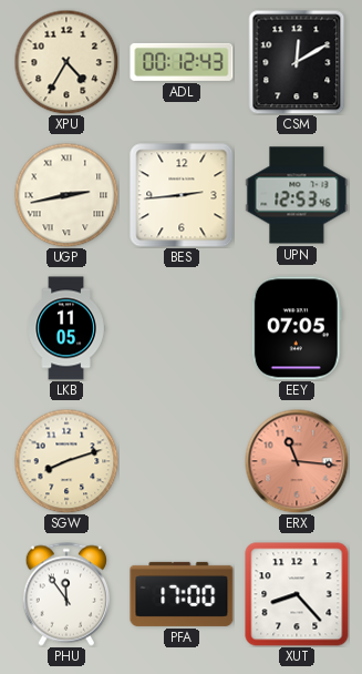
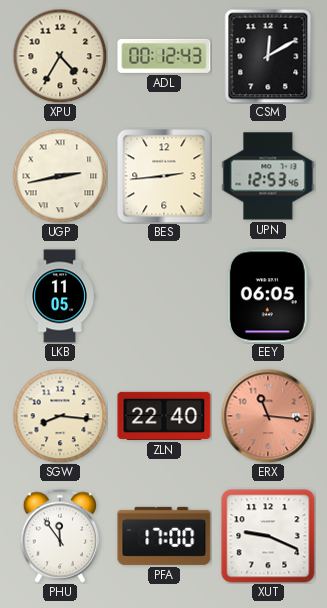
EEY: 07:05 -> 06:05
SGW: 8:12 -> 8:16
ZLN: none -> 22:40
XUT: 8:23 -> 9:19
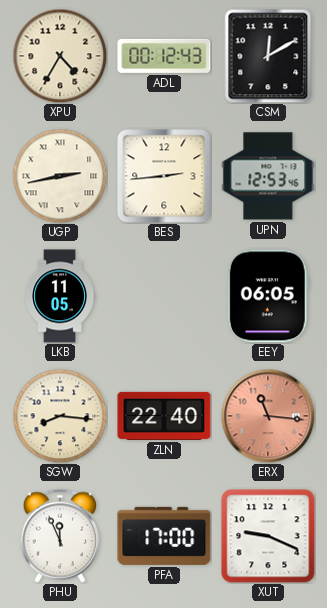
PHU: 11:54 -> 11:56
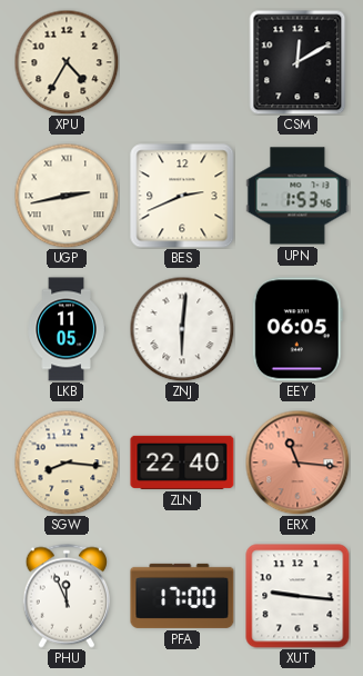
ADL: 00:12 -> none
BES: 2:44 -> 2:41
UPN: 12:53 -> 1:53
ZNJ: none -> 6:01
XUT: 9:19 -> 9:16
